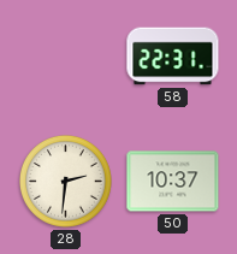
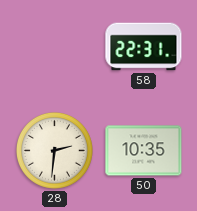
50: 10:37 -> 10:35
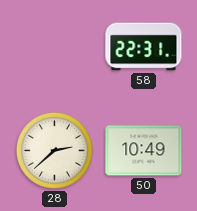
28: 2:31 -> 2:38
50: 10:35 -> 10:49
